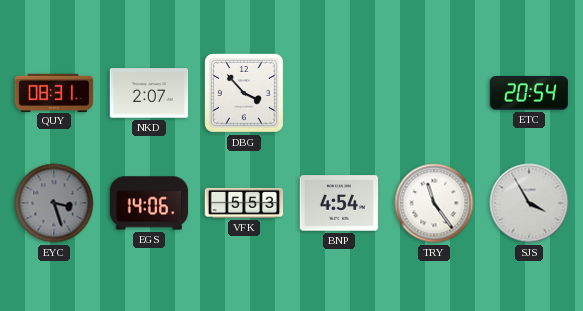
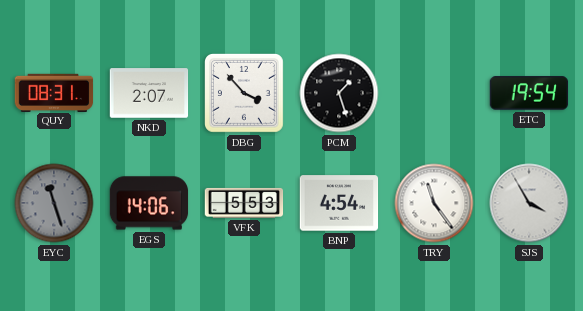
PCM: none -> 1:27
ETC: 20:54 -> 19:54
EYC: 3:27 -> 11:27
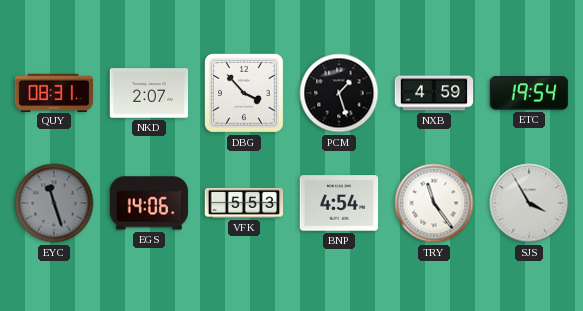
NXB: none -> 4:59
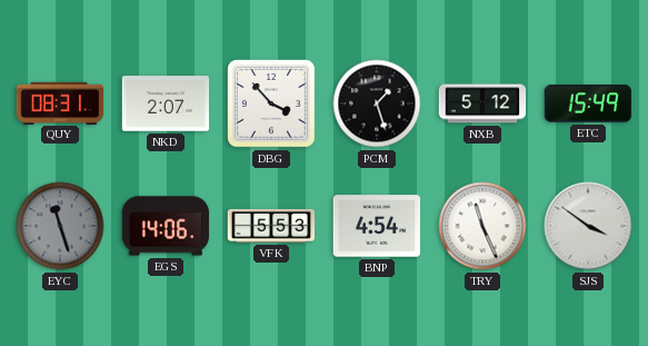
NXB: 4:59 -> 5:12
ETC: 19:54 -> 15:49
TRY: 11:24 -> 11:26
SJS: 3:55 -> 3:51
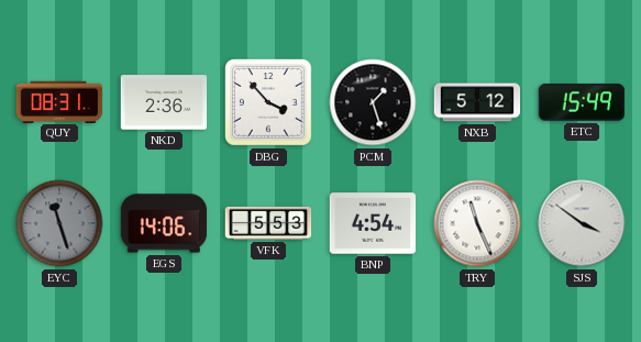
NKD: 2:07 -> 2:36
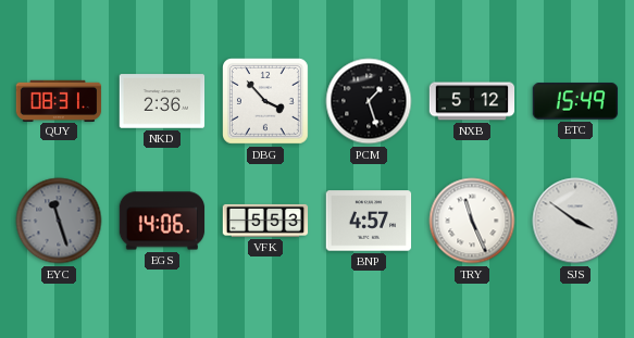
BNP: 4:54 -> 4:57
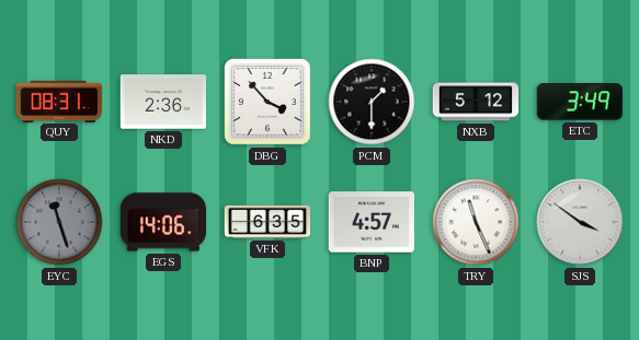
PCM: 1:27 -> 1:30
ETC: 15:49 -> 3:49
VFK: 5:53 -> 6:35
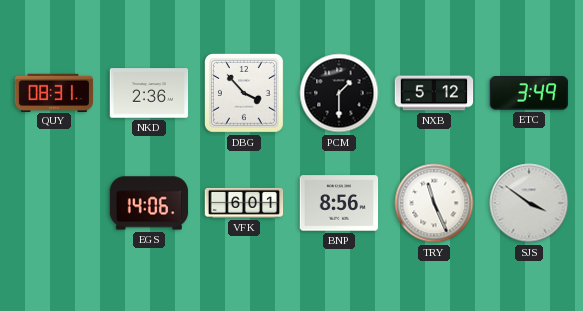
EYC: 11:27 -> none
VFK: 6:35 -> 6:01
BNP: 4:57 -> 8:56
